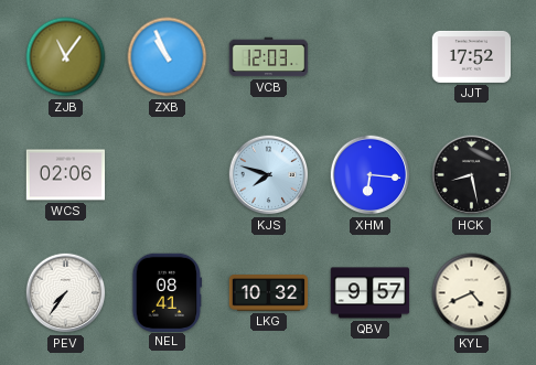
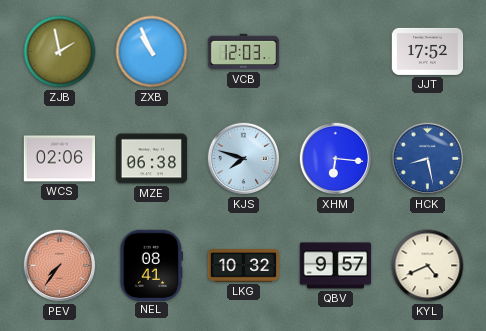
ZJB: 11:06 -> 1:58
MZE: none -> 06:38
HCK dial: black -> blue
PEV dial: white -> salmon
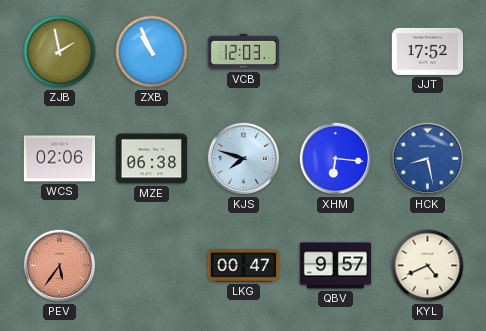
PEV: 7:36 -> 5:36
NEL: 08:41 -> none
LKG: 10:32 -> 00:47
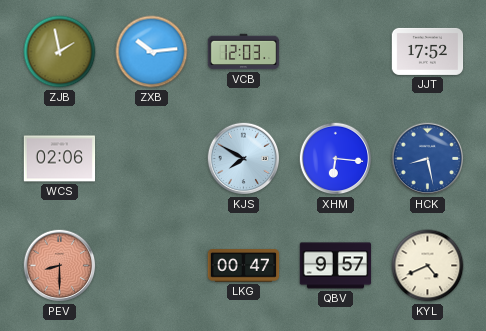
ZXB: 10:56 -> 10:14
MZE: 06:38 -> none
KJS: 7:48 -> 7:50
PEV: 5:36 -> 8:30
